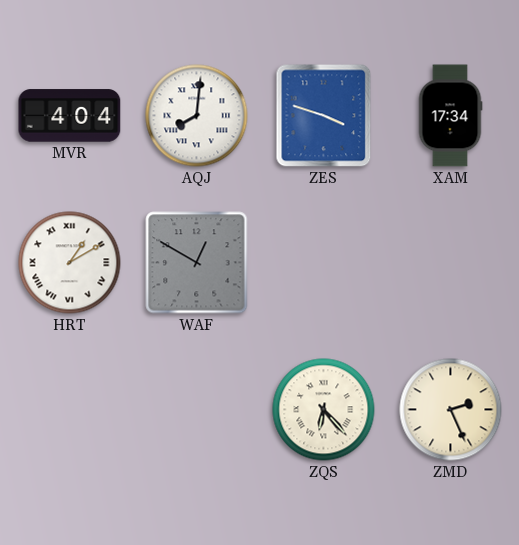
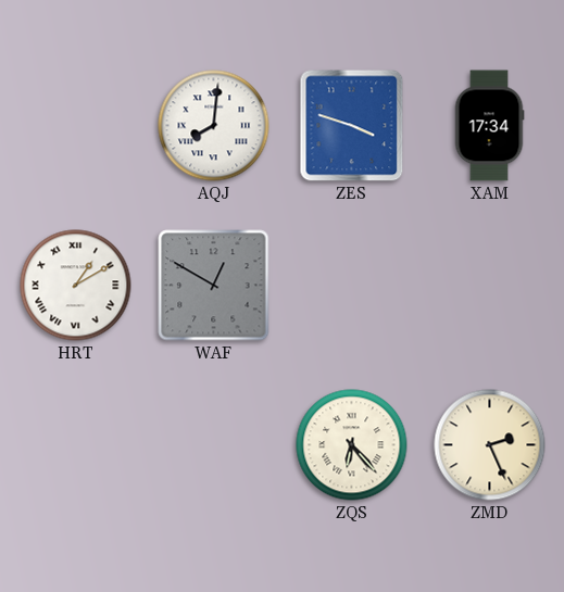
MVR: 4:04 -> none
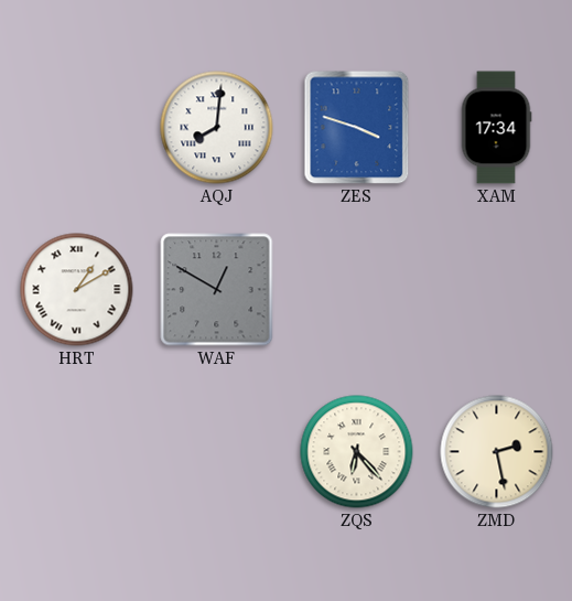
ZMD: 2:26 -> 2:28
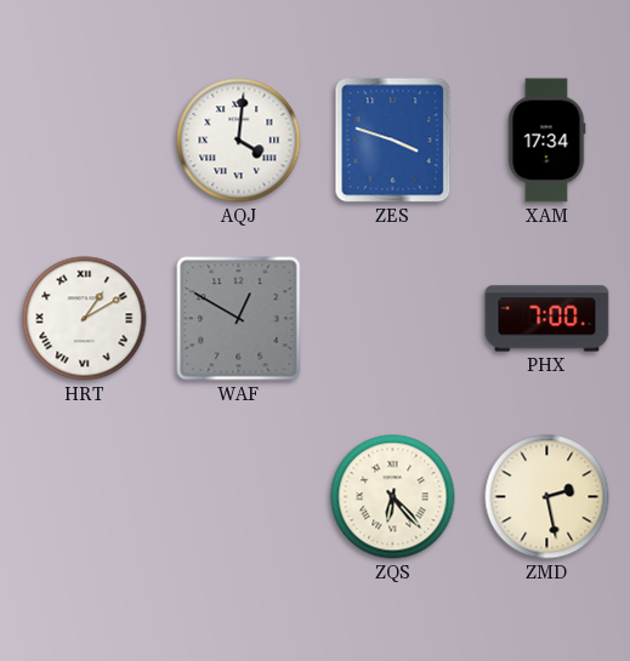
AQJ: 8:01 -> 4:01
PHX: none -> 7:00
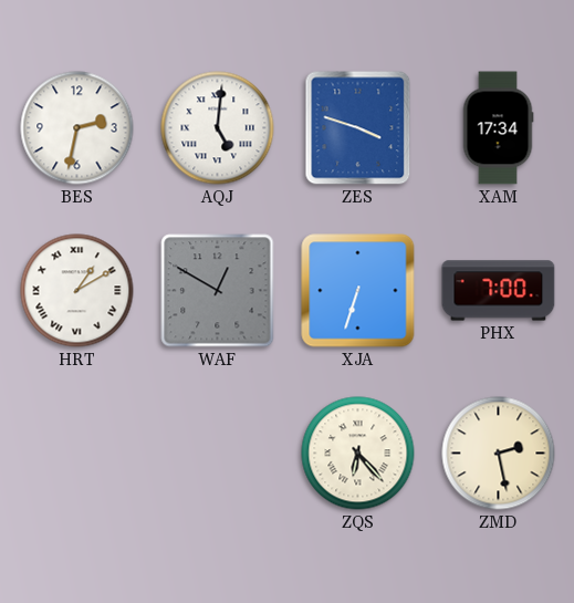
BES: none -> 2:32
AQJ: 4:01 -> 5:01
XJA: none -> 6:33
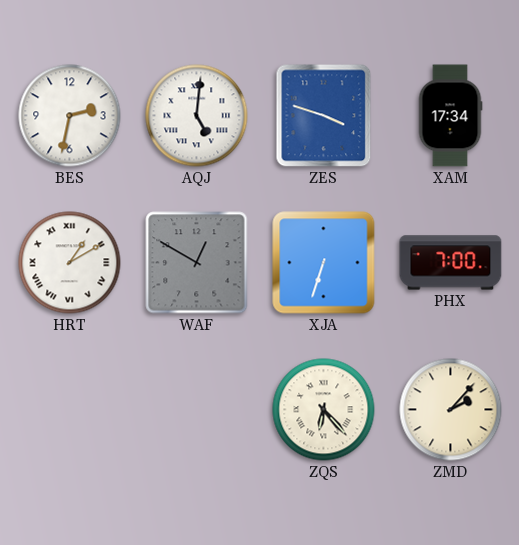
ZMD: 2:28 -> 2:07
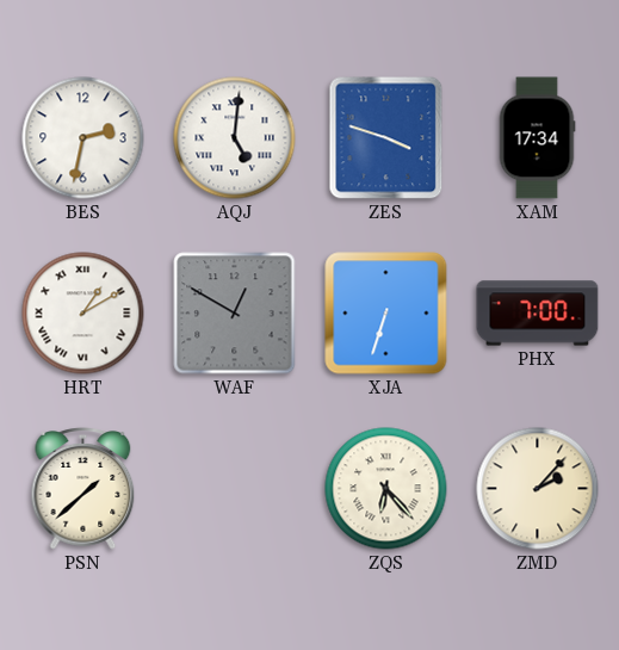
PSN: none -> 1:38
